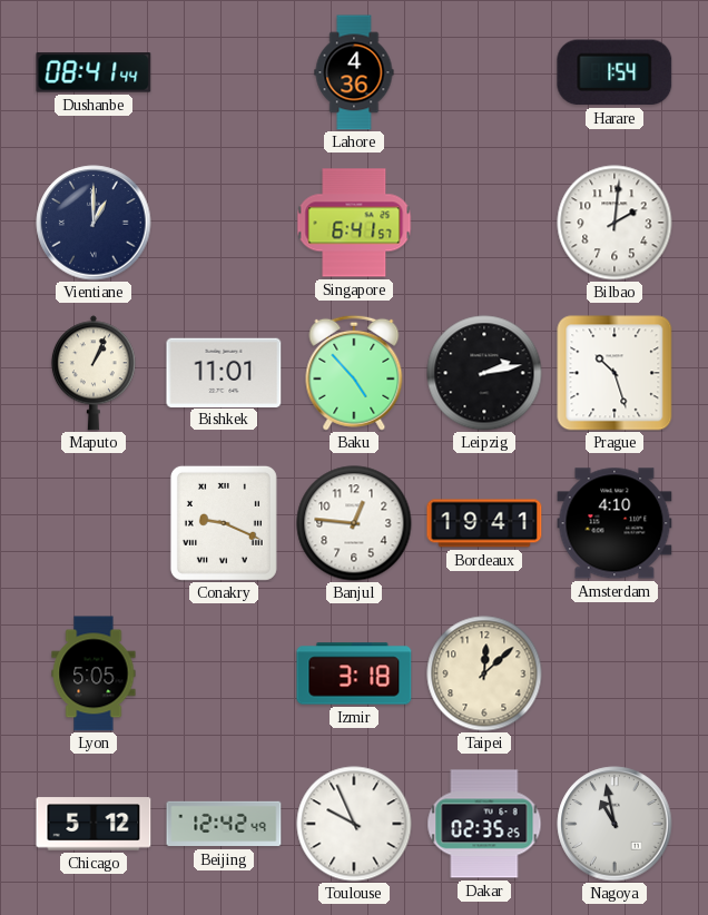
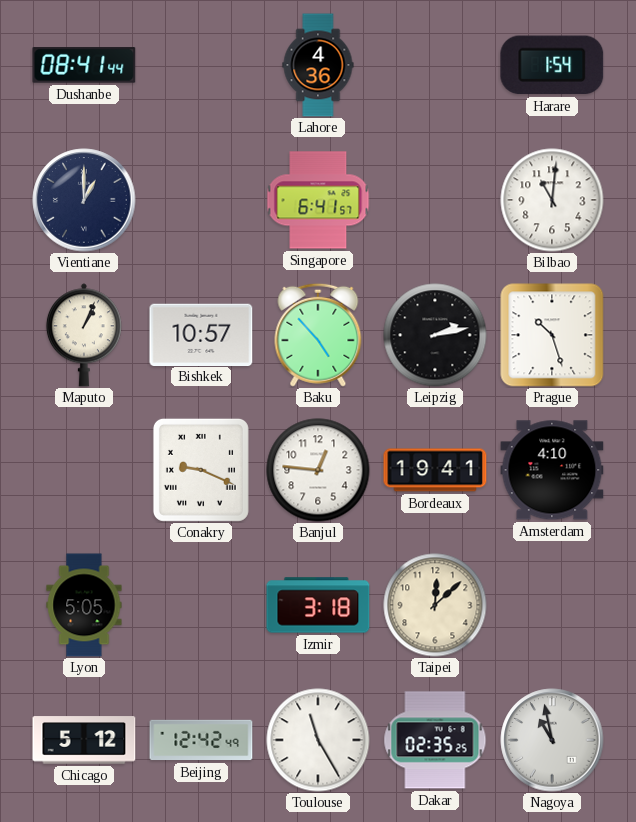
Bilbao: 2:01 -> 11:01
Bishkek: 11:01 -> 10:57
Toulouse: 9:56 -> 11:25
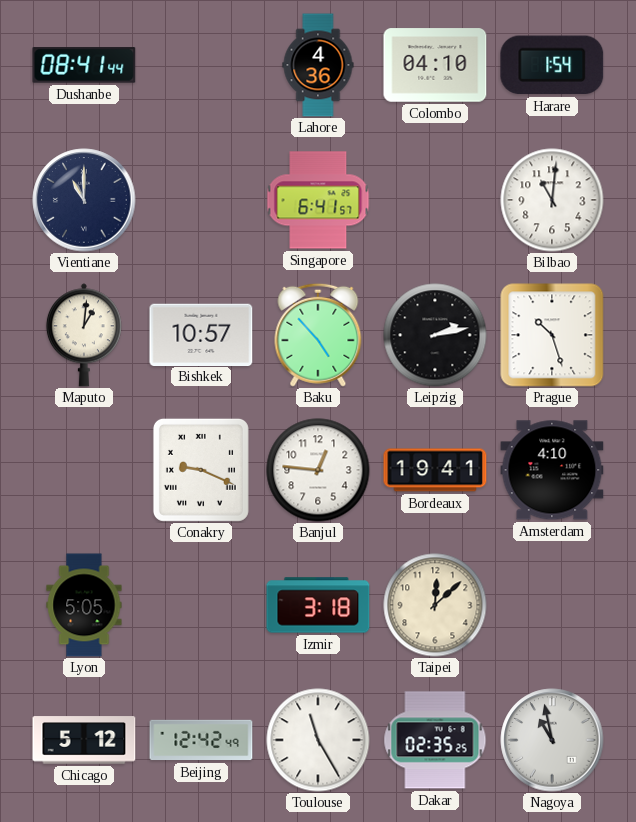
Colombo: none -> 04:10
Vientiane: 1:00 -> 11:00
Maputo: 1:04 -> 1:01
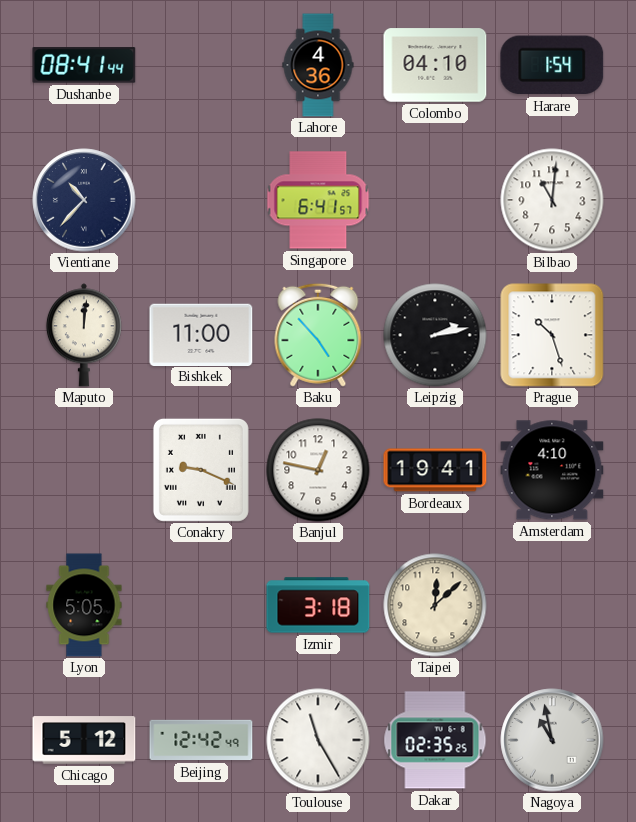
Vientiane: 11:00 -> 10:37
Maputo: 1:01 -> 12:01
Bishkek: 10:57 -> 11:00
Banjul: 12:46 -> 12:47
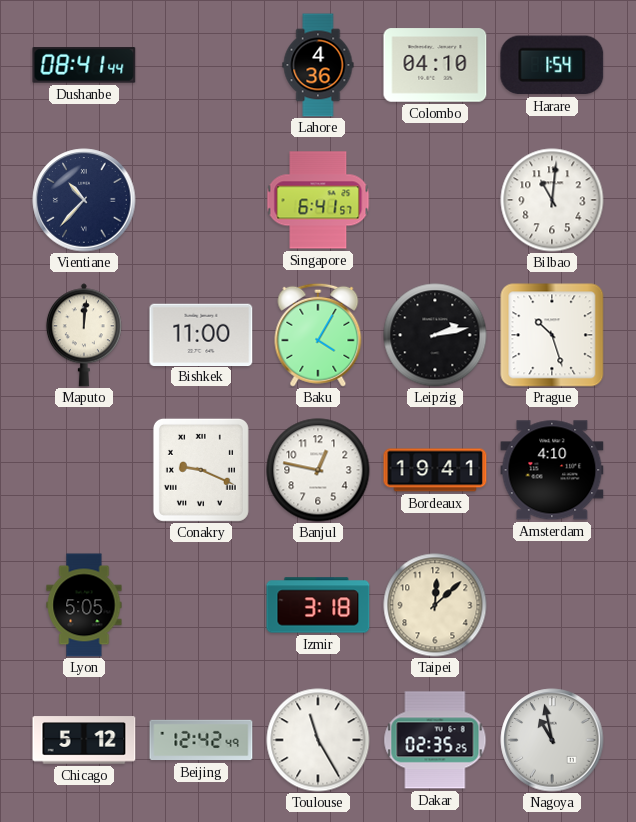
Baku: 4:53 -> 4:05
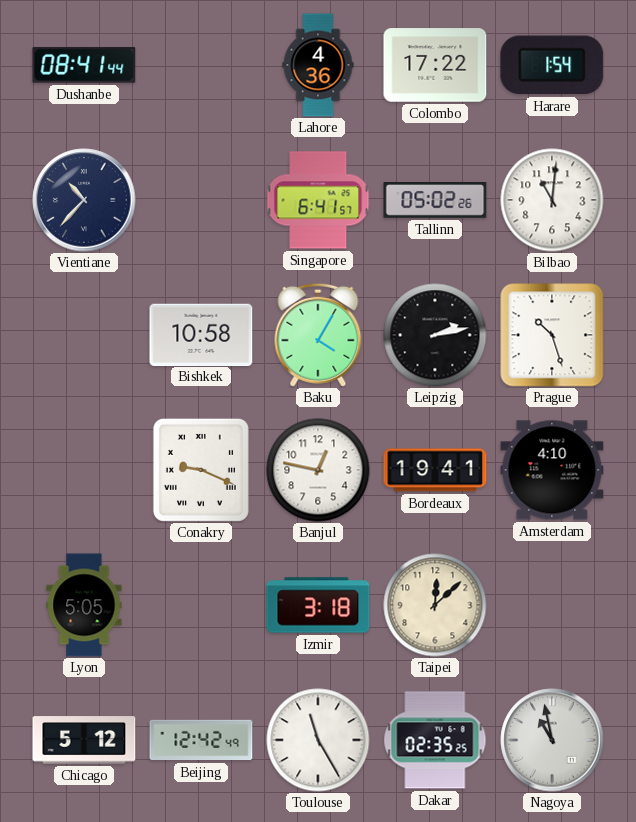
Colombo: 04:10 -> 17:22
Tallinn: none -> 05:02
Maputo: 12:01 -> none
Bishkek: 11:00 -> 10:58
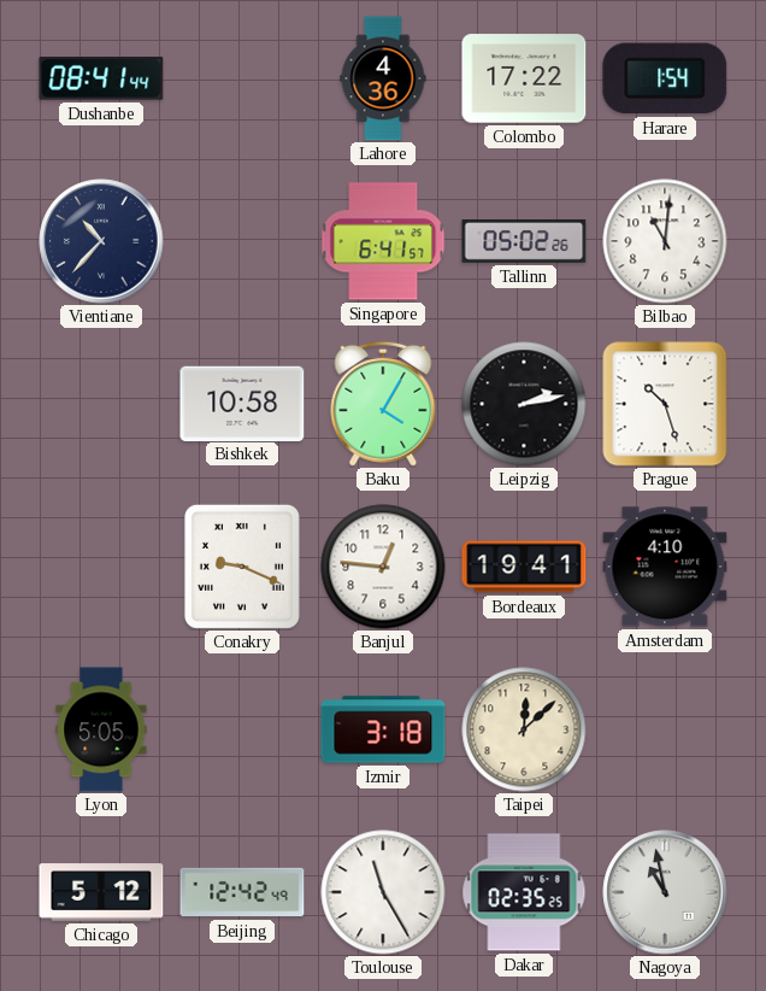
Banjul: 12:47 -> 12:46
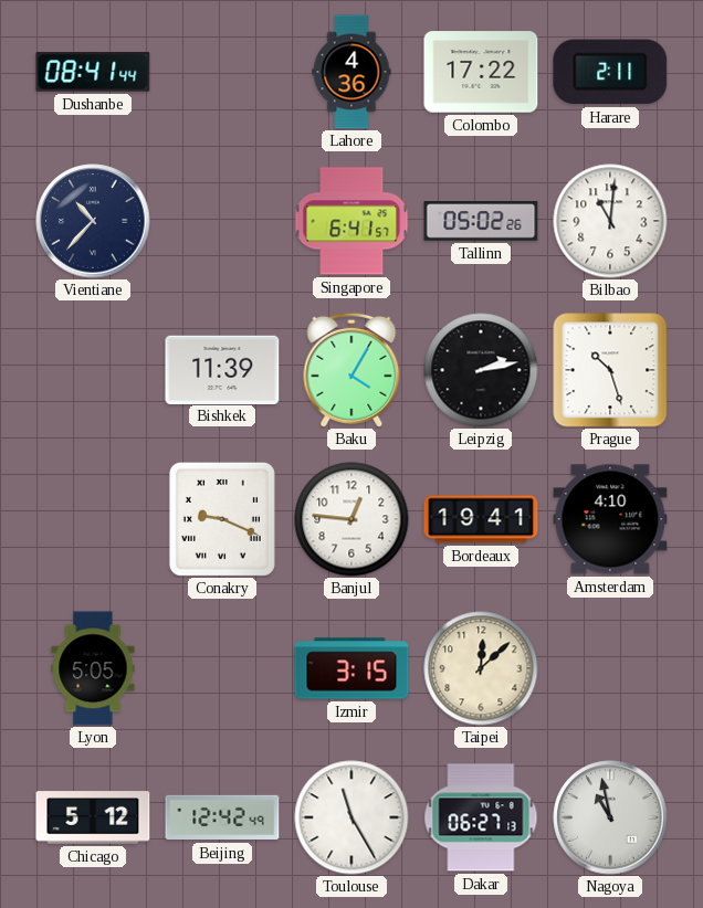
Harare: 1:54 -> 2:11
Bishkek: 10:58 -> 11:39
Izmir: 3:18 -> 3:15
Dakar: 02:35 -> 06:27
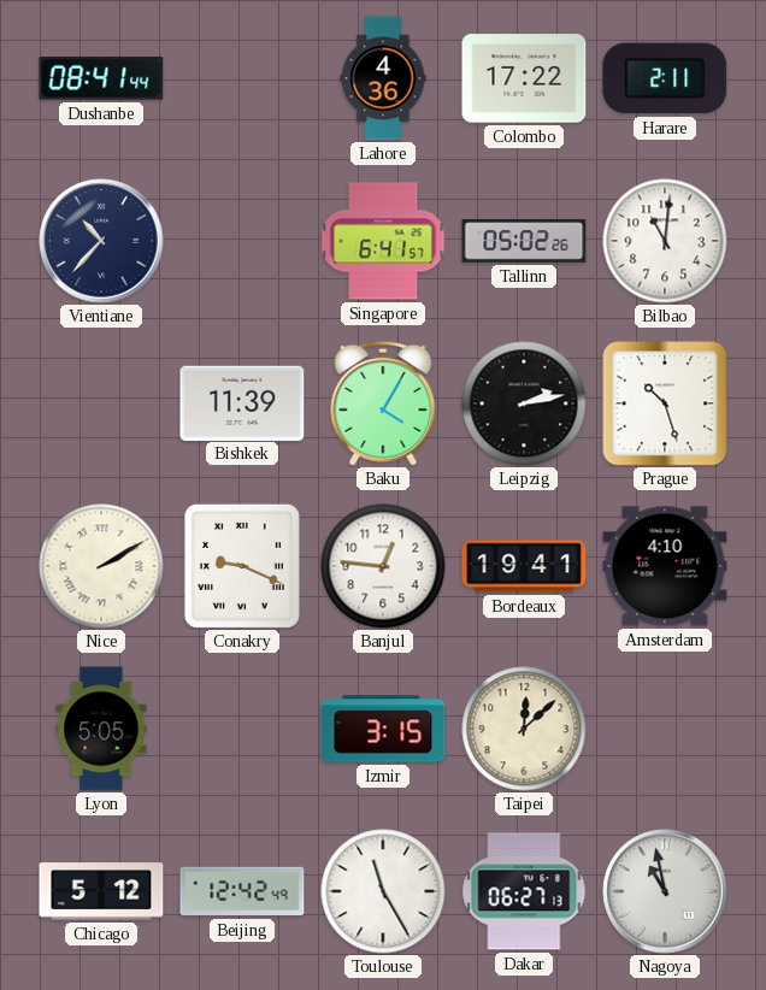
Nice: none -> 2:10
